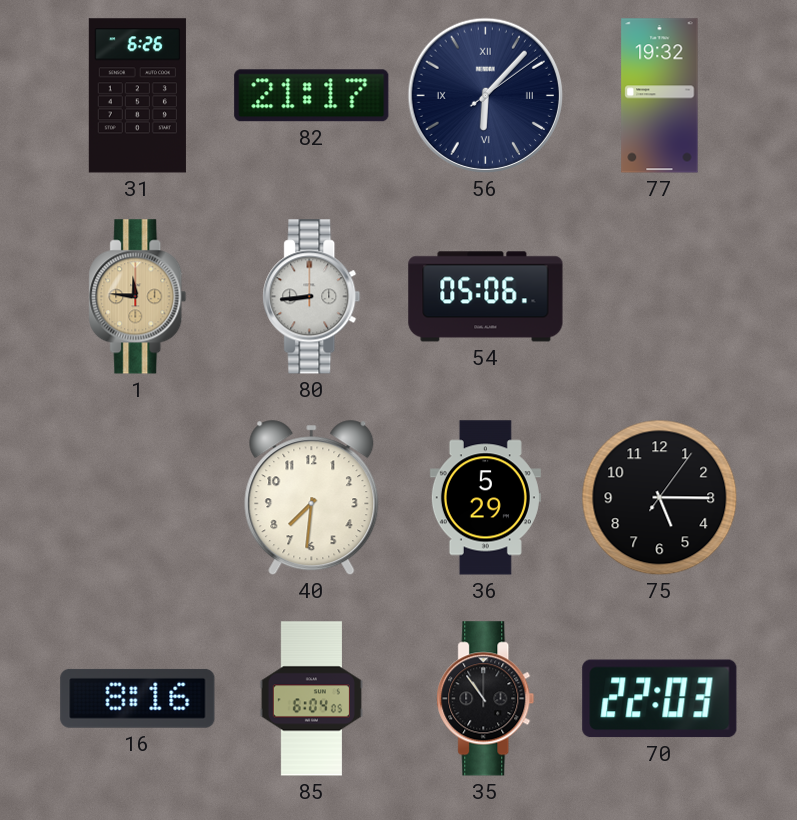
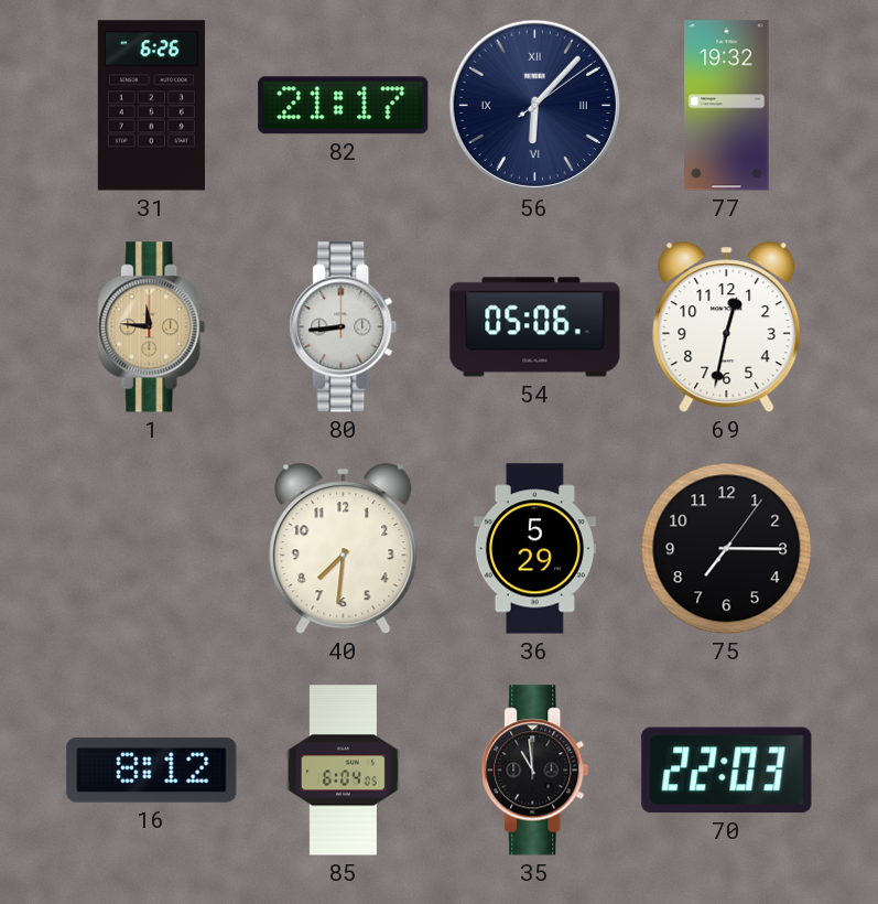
69: none -> 12:32
75: 5:15 -> 7:15
16: 8:16 -> 8:12
35: 10:54 -> 10:59
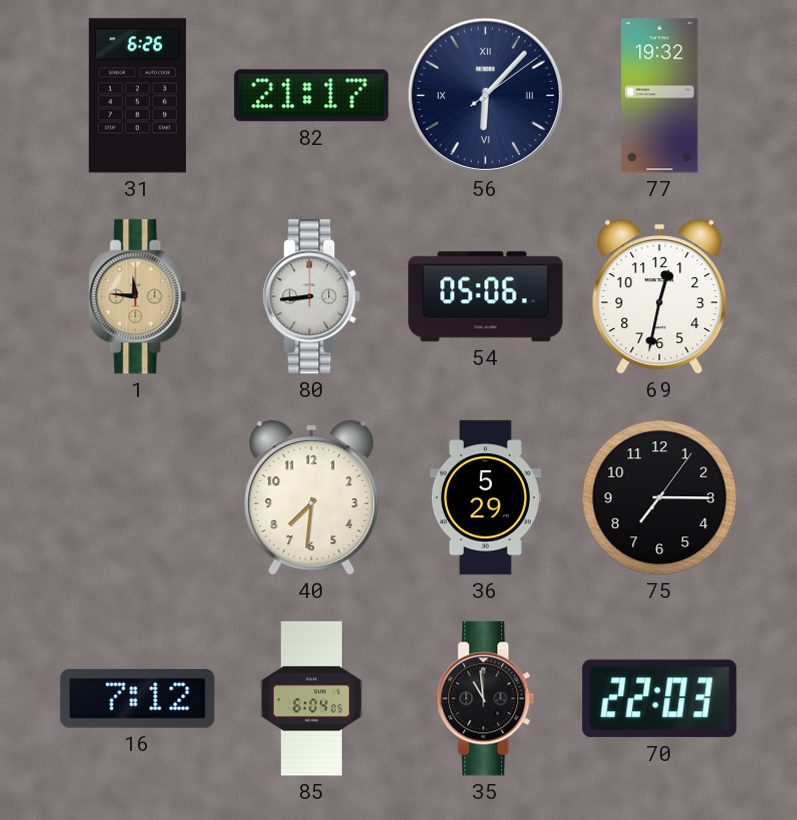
16: 8:12 -> 7:12
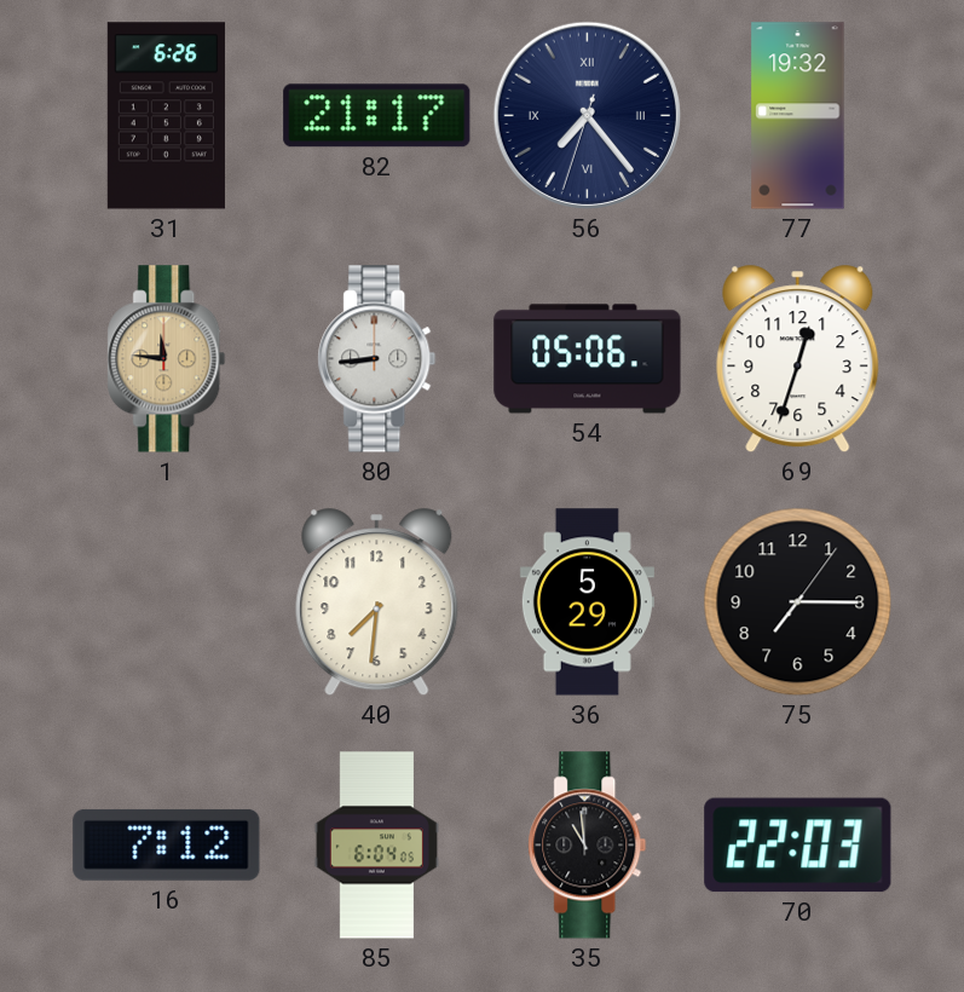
56: 6:07 -> 7:23
69: 12:32 -> 12:33
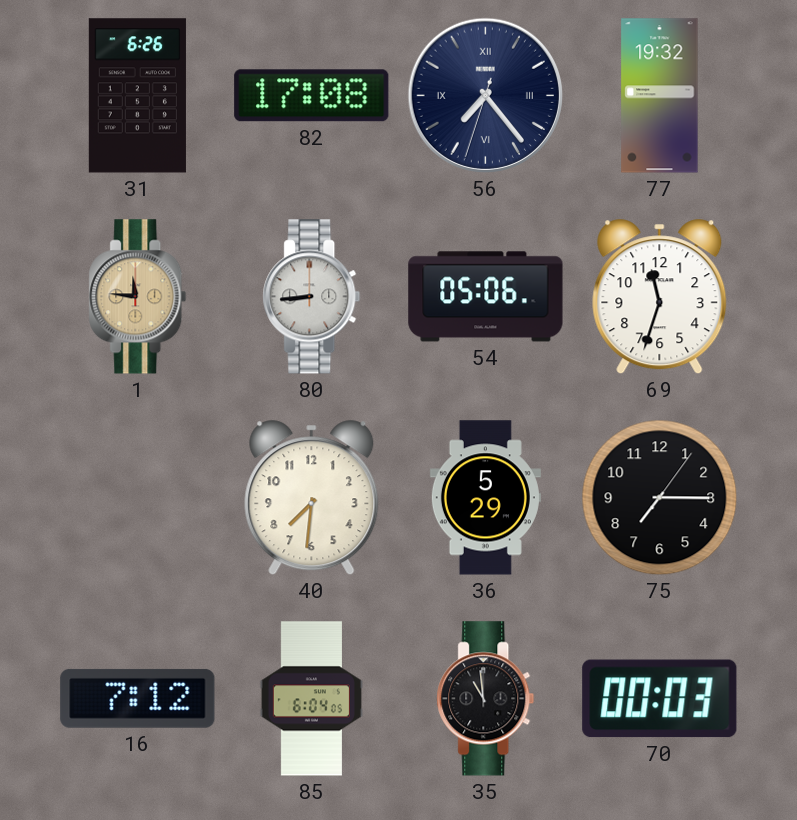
82: 21:17 -> 17:08
69: 12:33 -> 11:33
70: 22:03 -> 00:03
